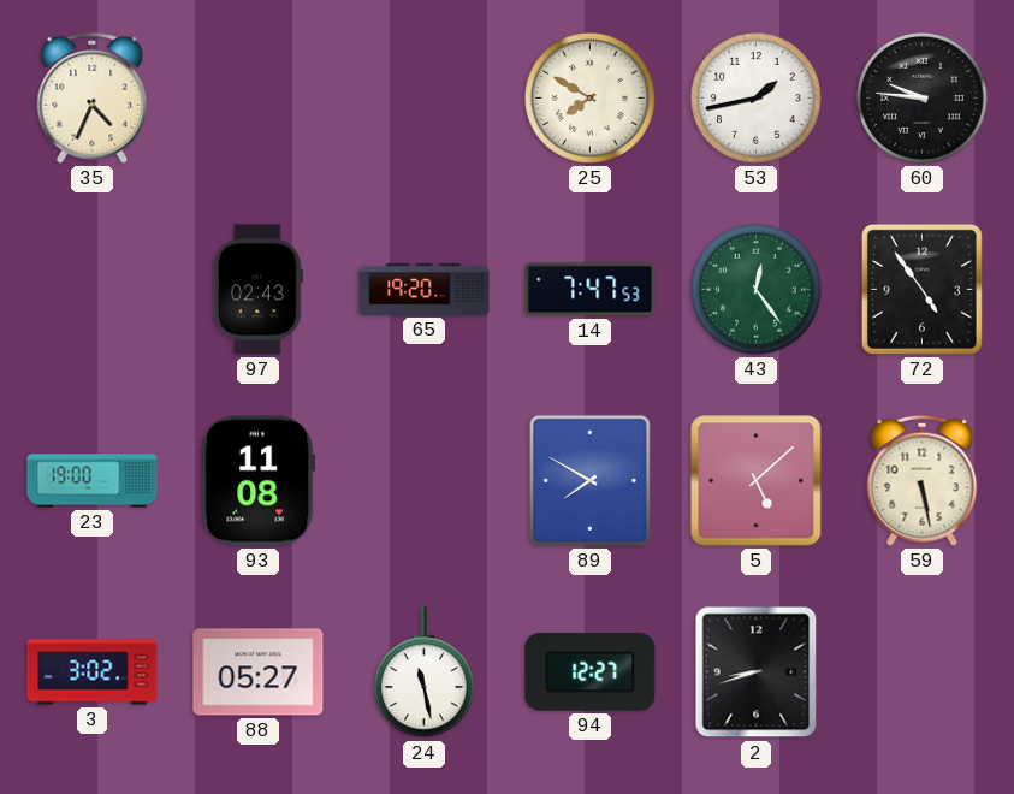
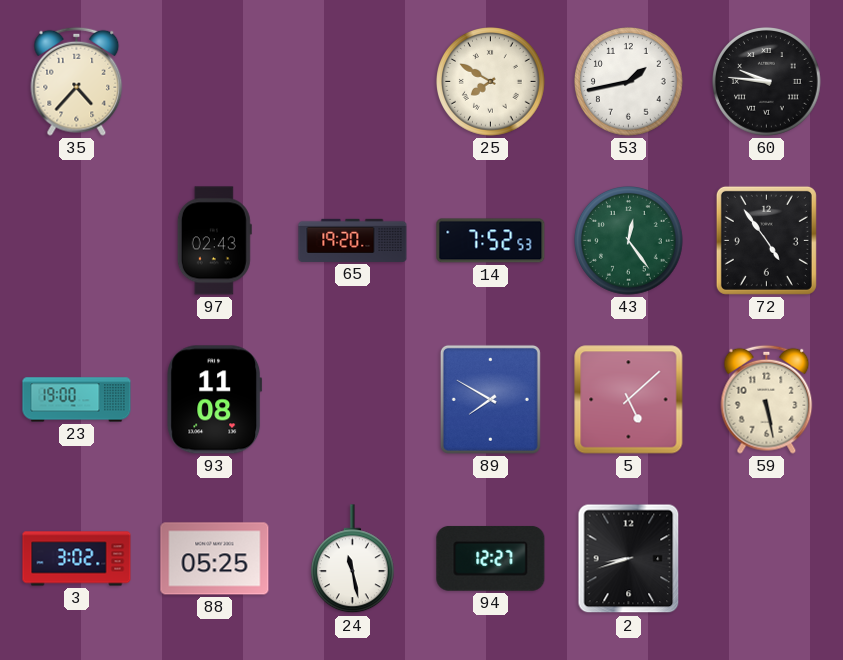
35: 4:34 -> 4:37
14: 7:47 -> 7:52
88: 05:27 -> 05:25
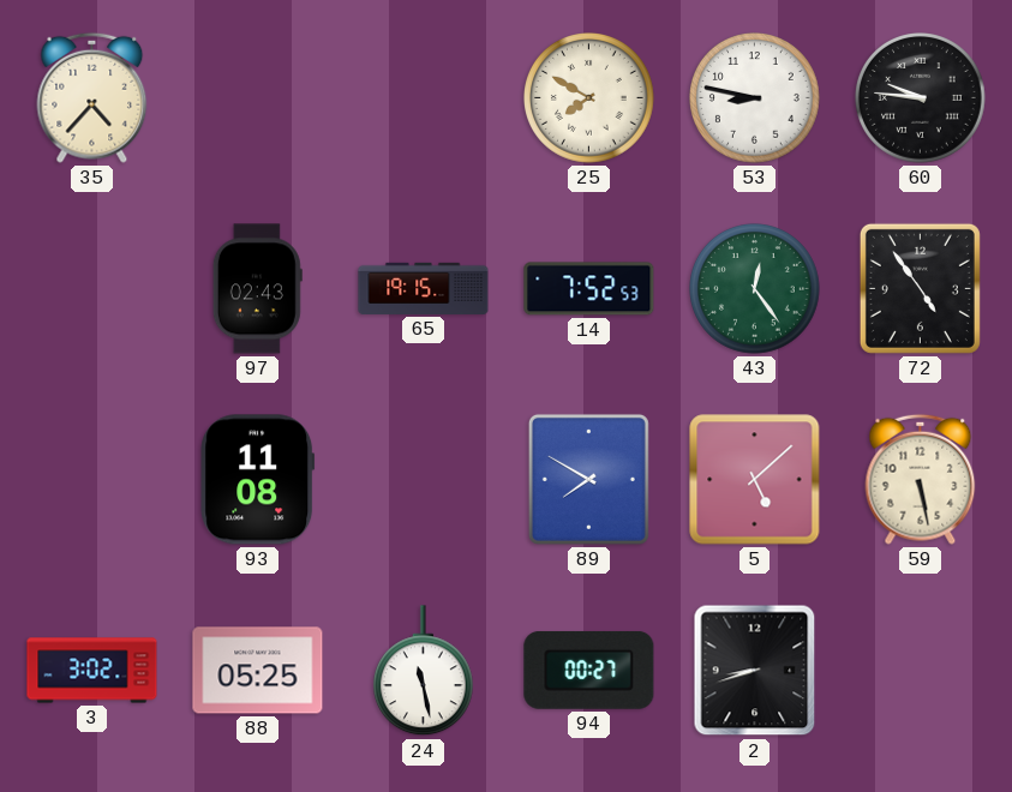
53: 1:43 -> 8:47
65: 19:20 -> 19:15
23: 19:00 -> none
94: 12:27 -> 00:27
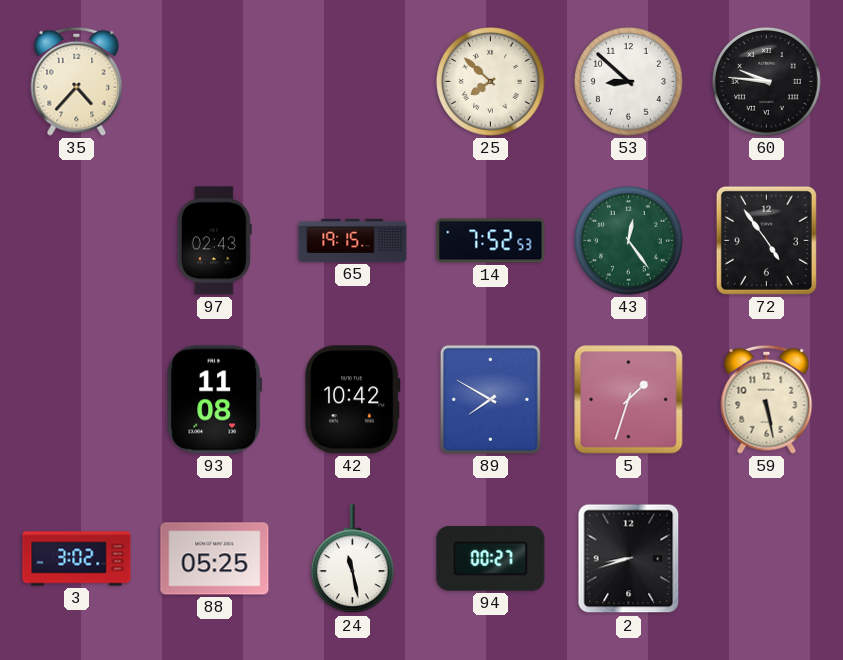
25: 7:50 -> 7:52
53: 8:47 -> 8:52
42: none -> 10:42
5: 5:08 -> 1:33
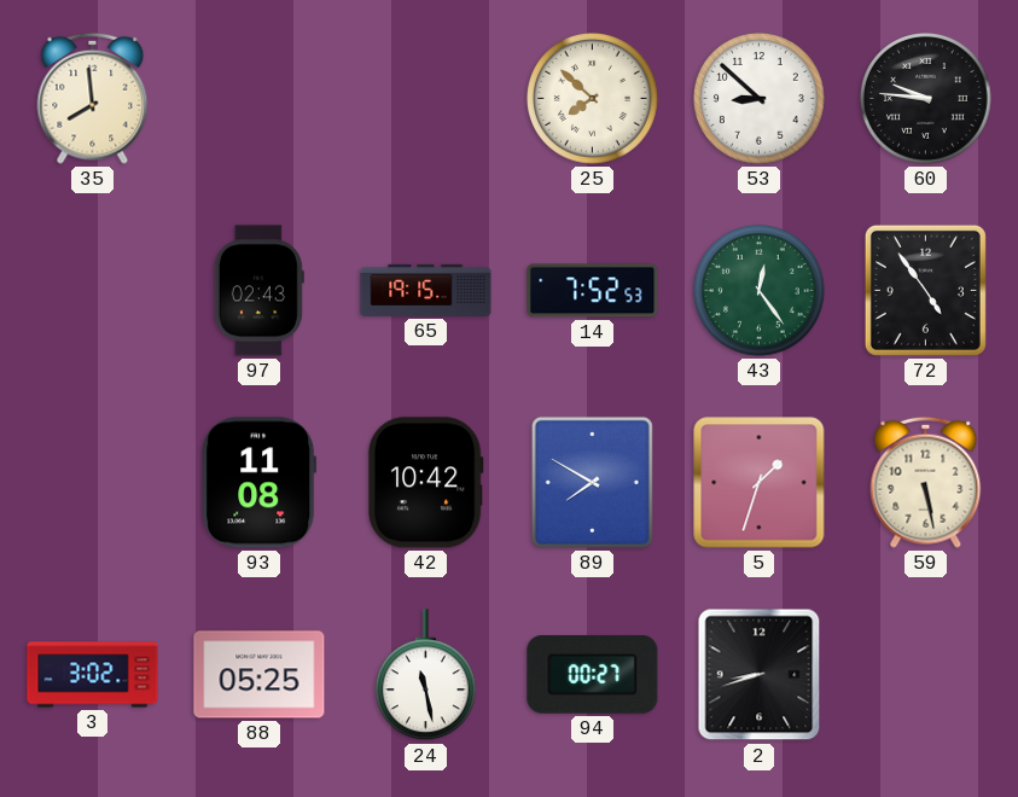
35: 4:37 -> 7:59
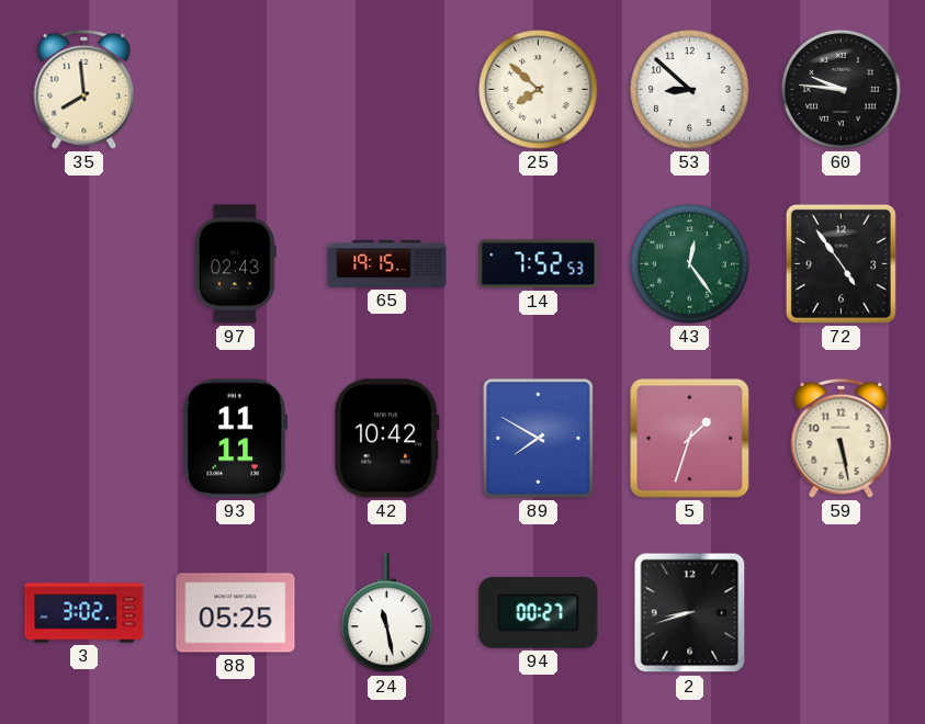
93: 11:08 -> 11:11
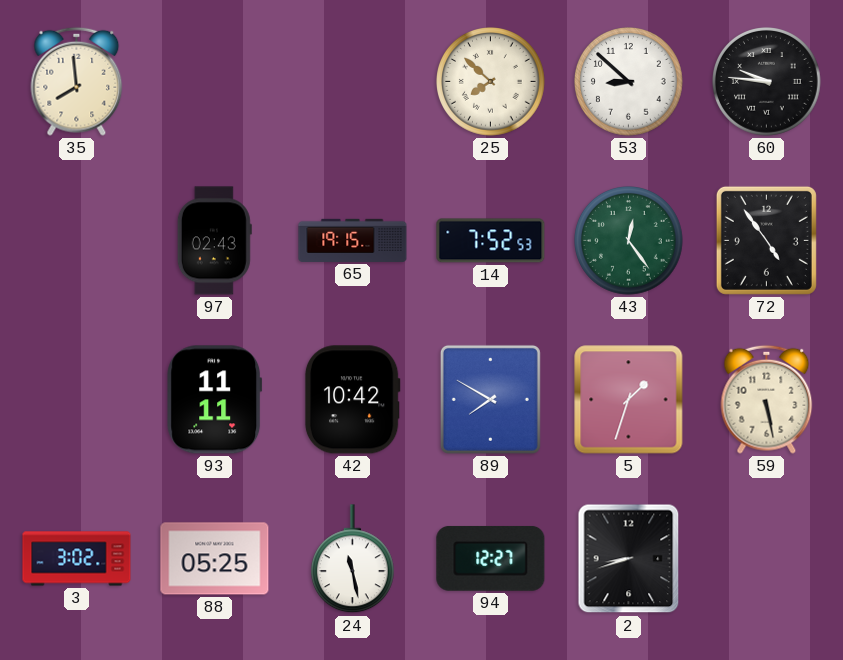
94: 00:27 -> 12:27
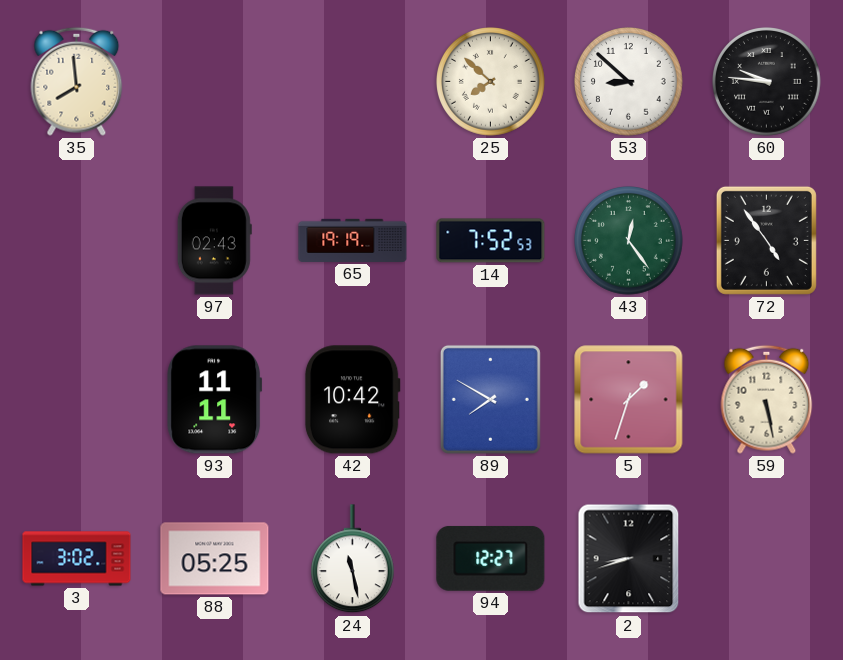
65: 19:15 -> 19:19
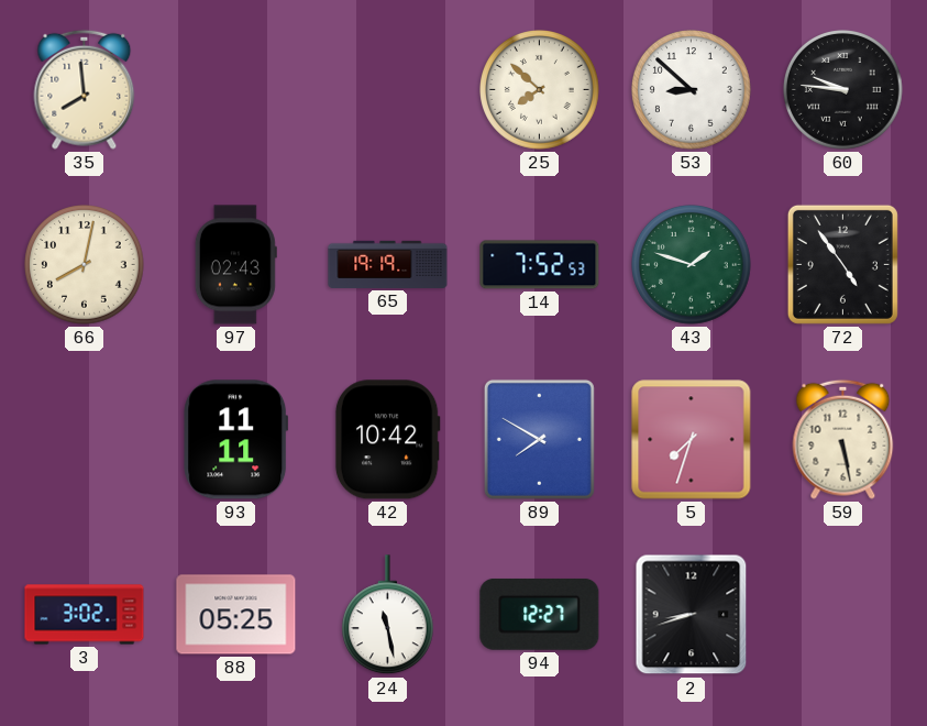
66: none -> 8:02
43: 12:24 -> 1:48
5: 1:33 -> 7:33
